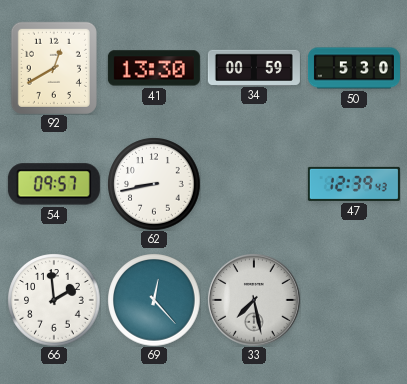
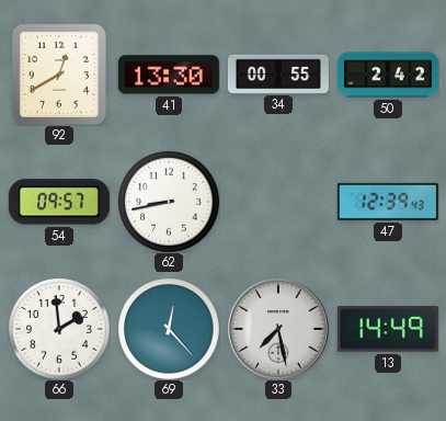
34: 00:59 -> 00:55
50: 5:30 -> 2:42
13: none -> 14:49
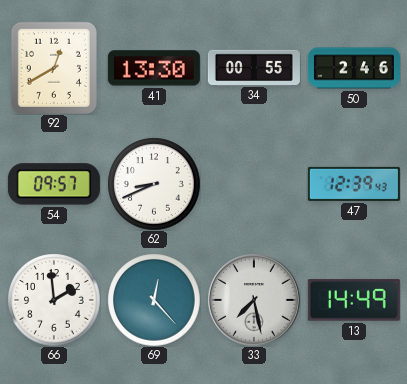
50: 2:42 -> 2:46
62: 8:43 -> 8:41
